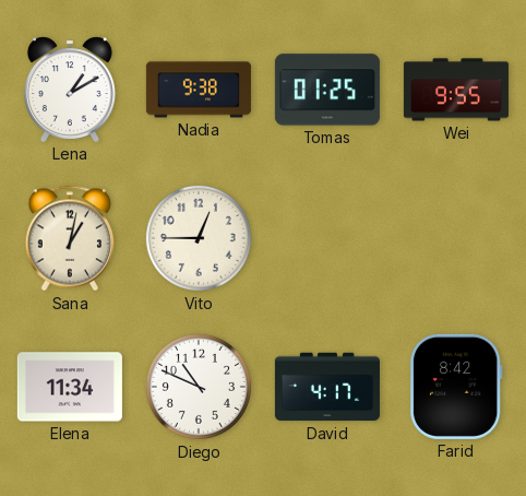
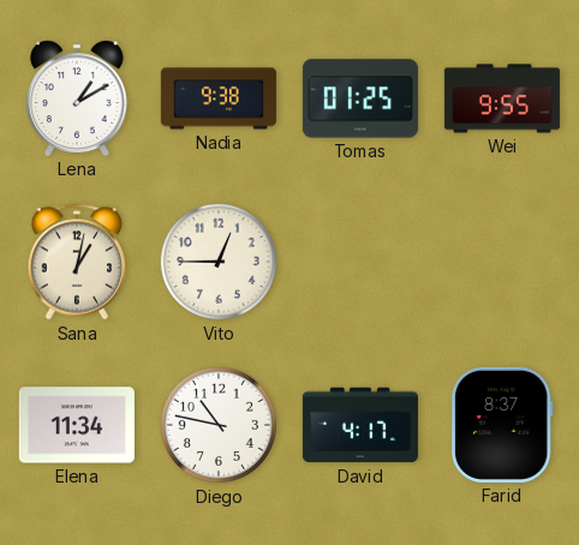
Diego: 10:49 -> 10:47
Farid: 8:42 -> 8:37
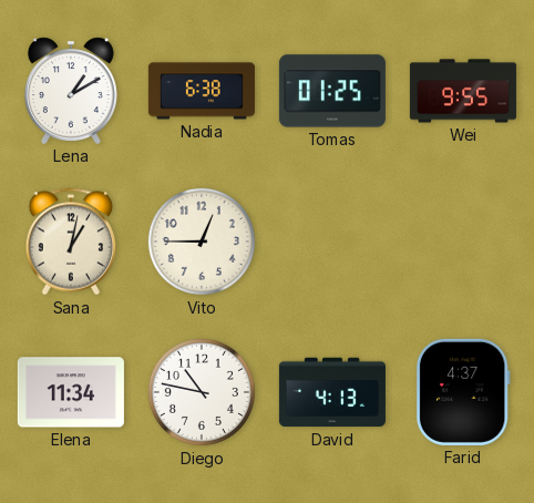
Nadia: 9:38 -> 6:38
David: 4:17 -> 4:13
Farid: 8:37 -> 4:37
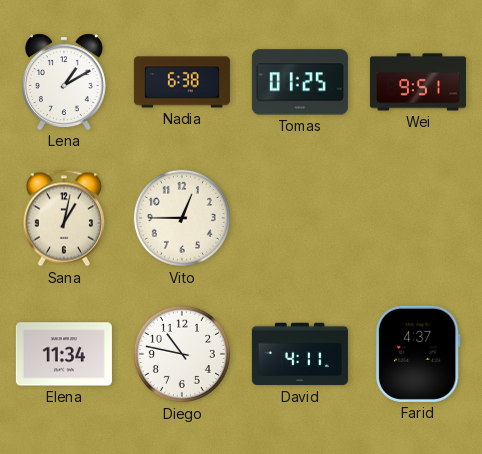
Wei: 9:55 -> 9:51
David: 4:13 -> 4:11
